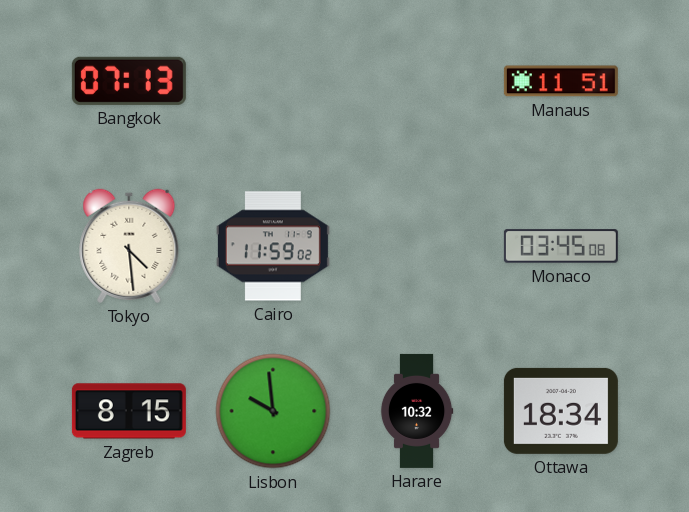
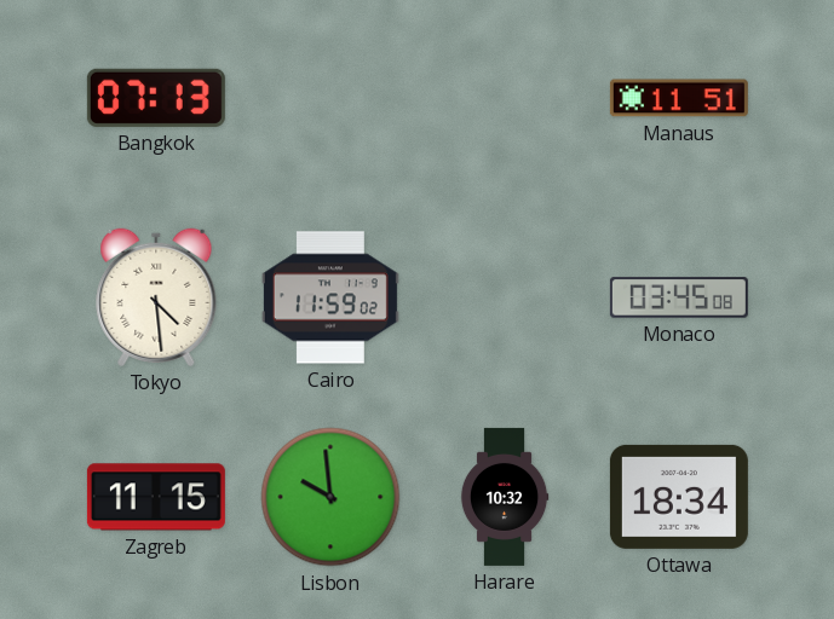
Zagreb: 8:15 -> 11:15
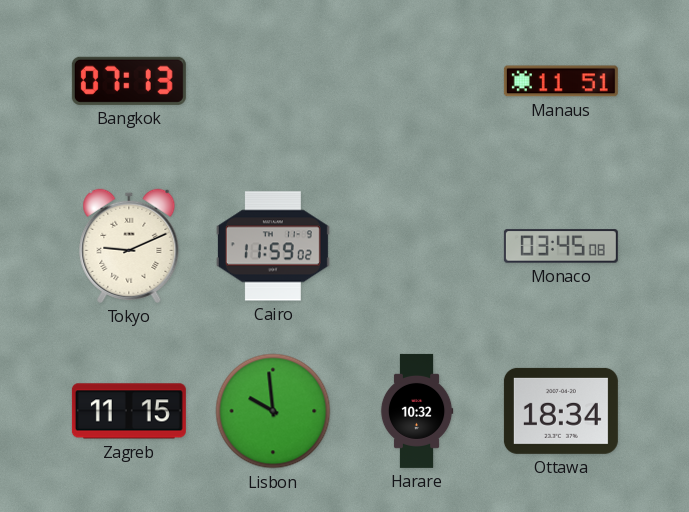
Tokyo: 4:29 -> 9:11
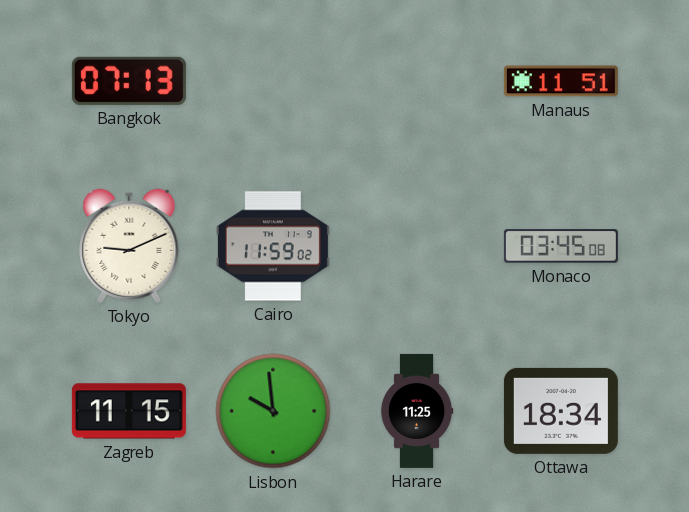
Harare: 10:32 -> 11:25
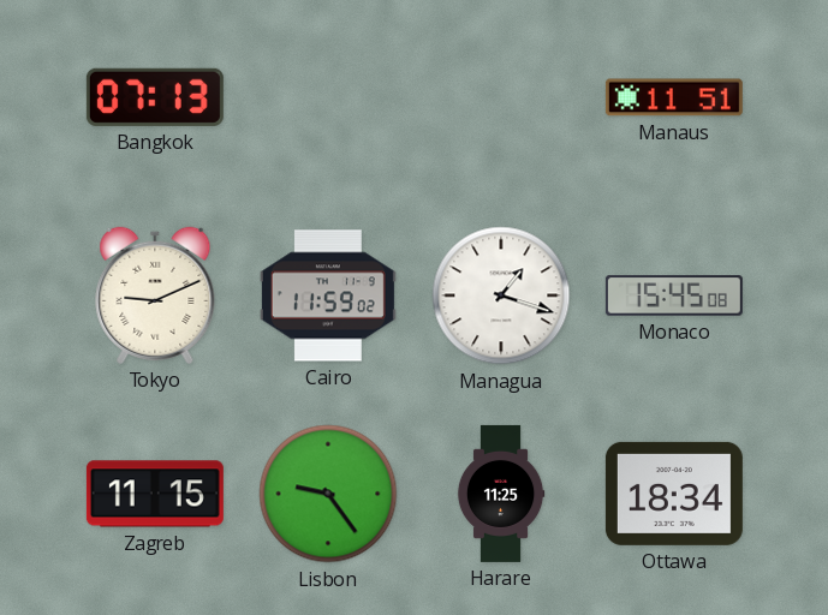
Managua: none -> 1:18
Monaco: 03:45 -> 15:45
Lisbon: 9:59 -> 9:24
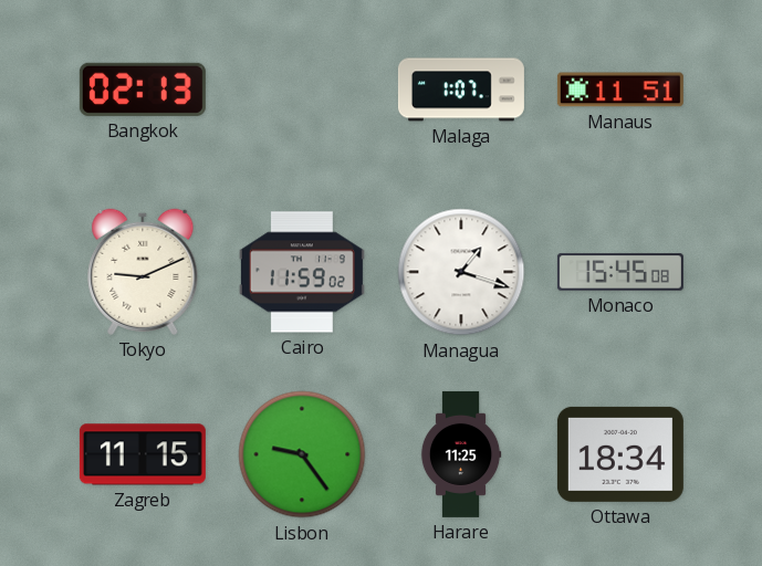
Bangkok: 07:13 -> 02:13
Malaga: none -> 1:07
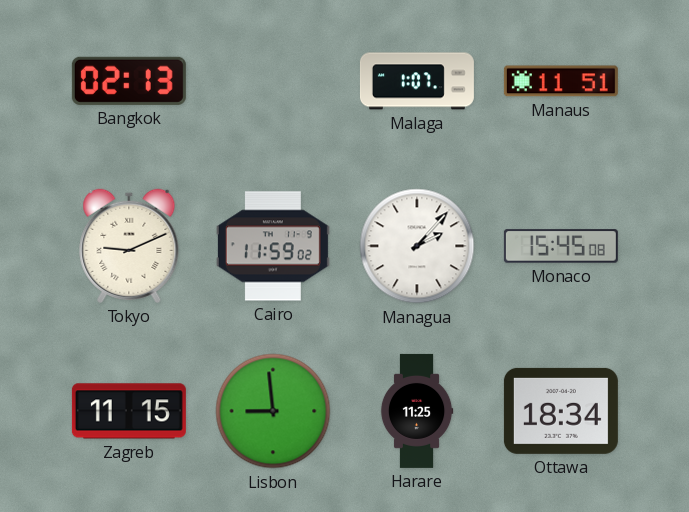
Managua: 1:18 -> 2:07
Lisbon: 9:24 -> 8:59
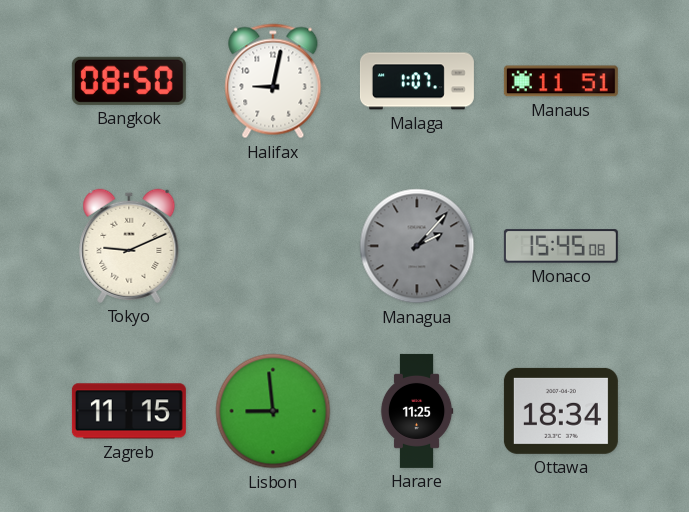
Bangkok: 02:13 -> 08:50
Halifax: none -> 9:02
Cairo: 11:59 -> none
Managua dial: white -> grey
